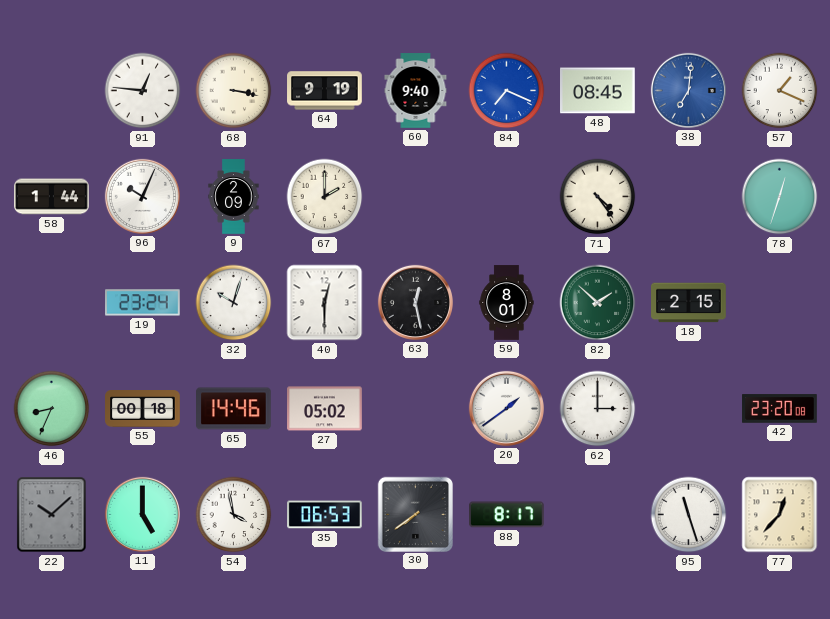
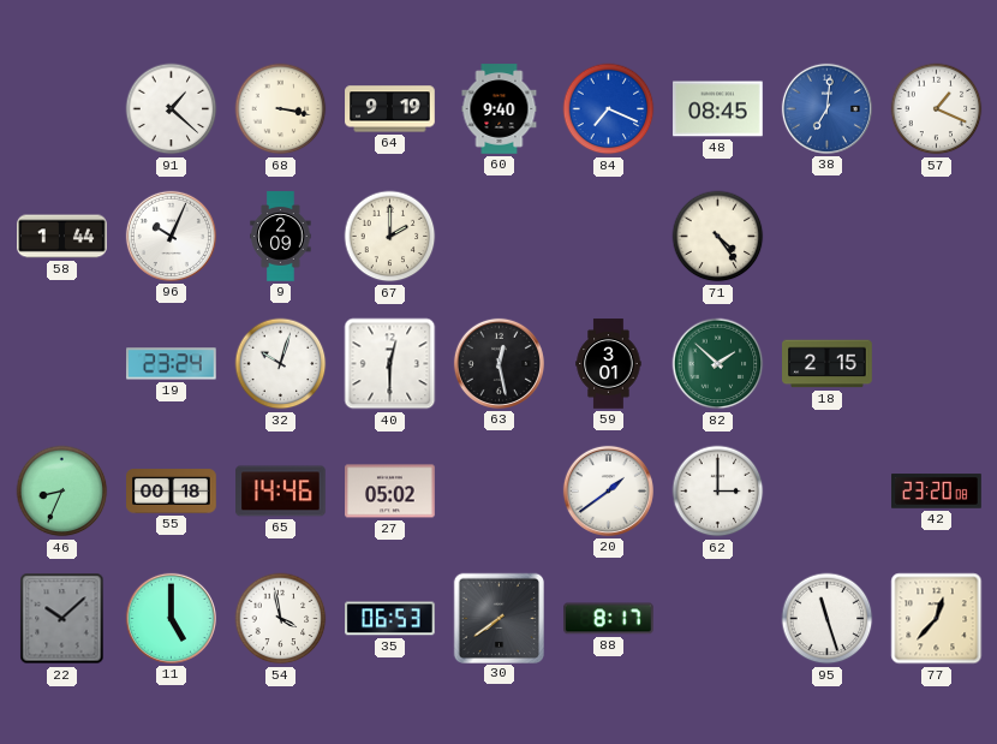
91: 12:46 -> 1:22
78: 12:33 -> none
59: 8:01 -> 3:01
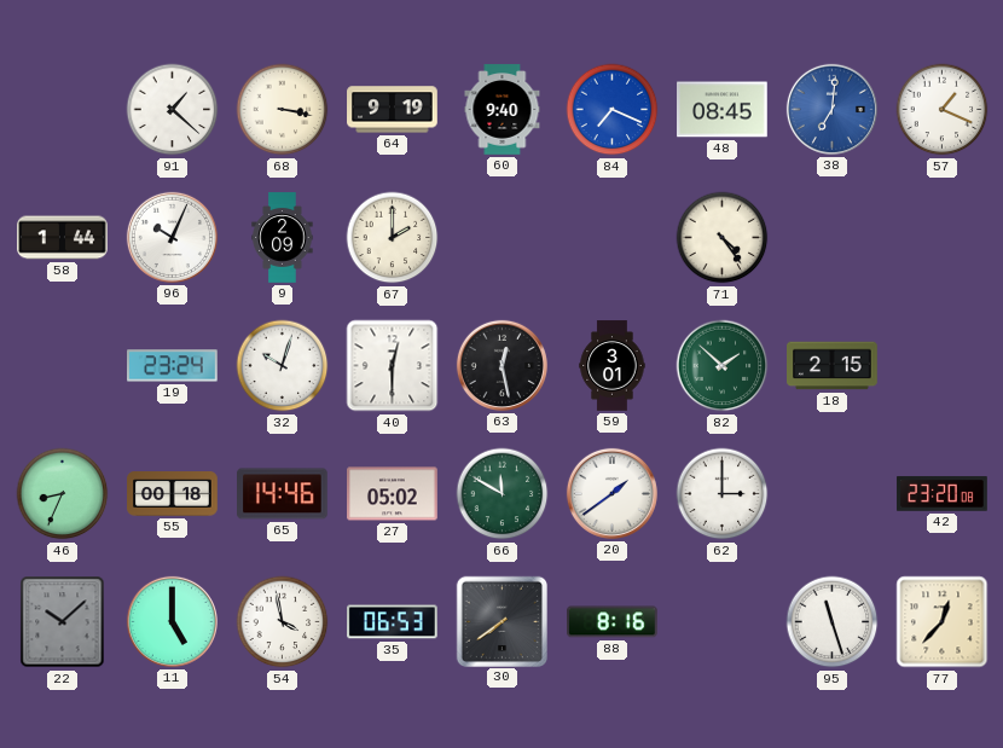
66: none -> 11:50
88: 8:17 -> 8:16
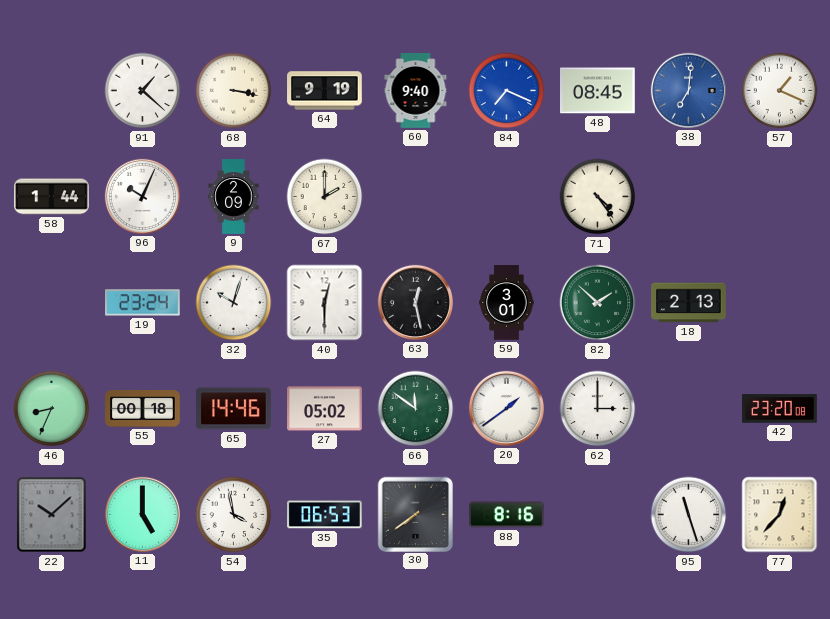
18: 2:15 -> 2:13
66: 11:50 -> 11:51
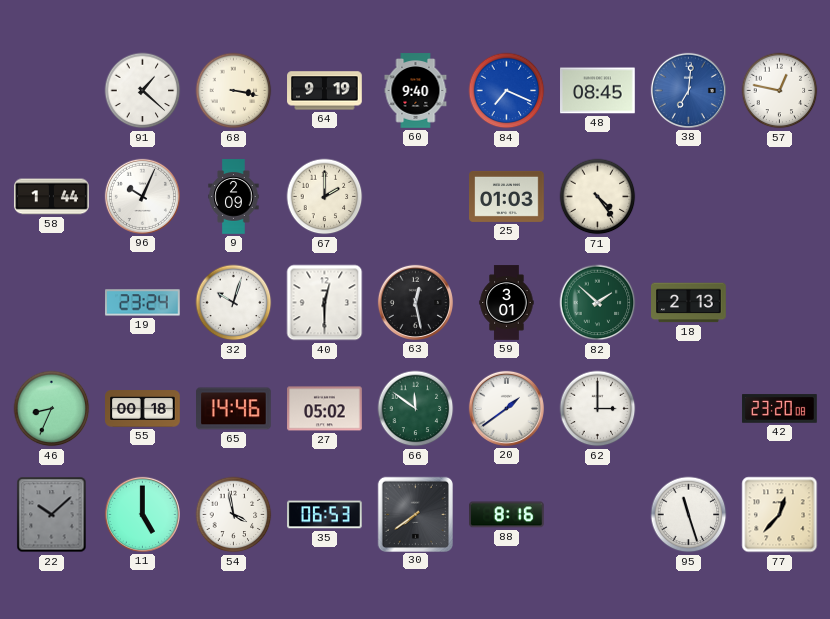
57: 1:19 -> 12:47
25: none -> 01:03
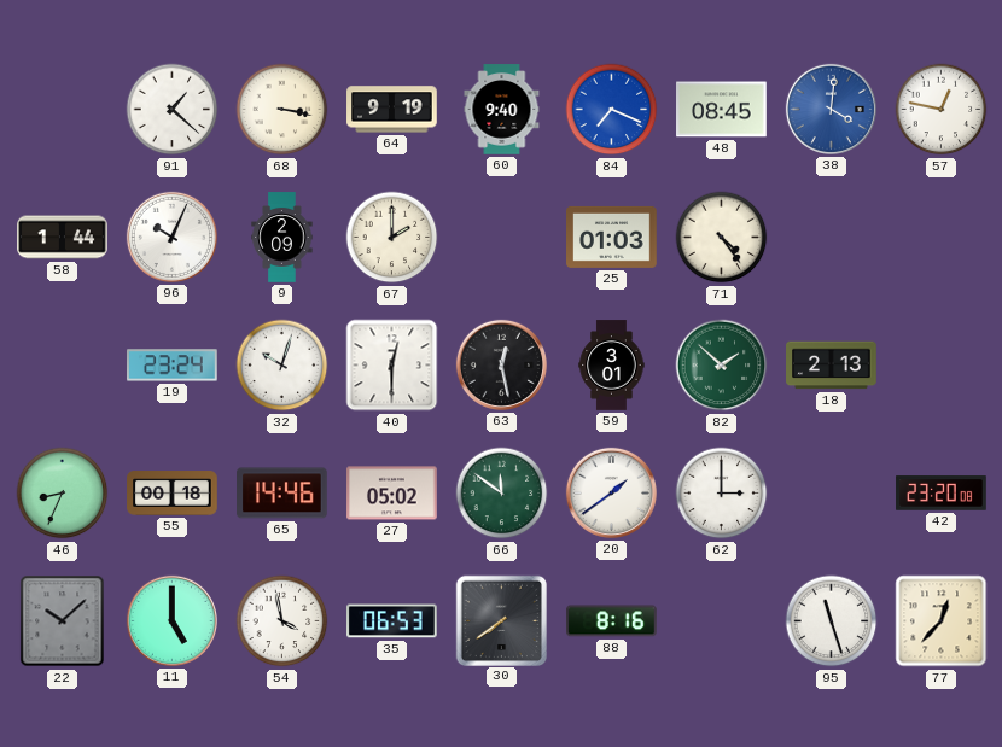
38: 7:01 -> 4:01
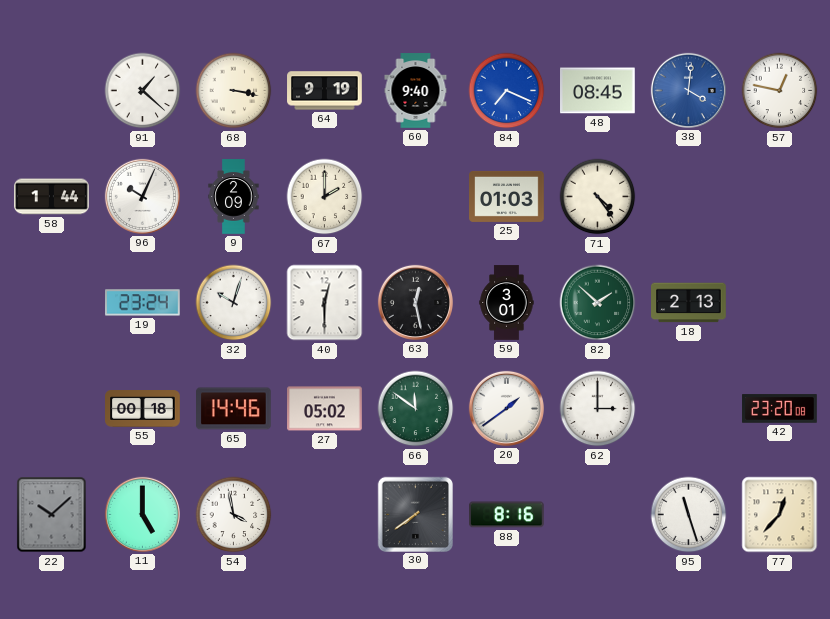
46: 8:34 -> none
35: 06:53 -> none
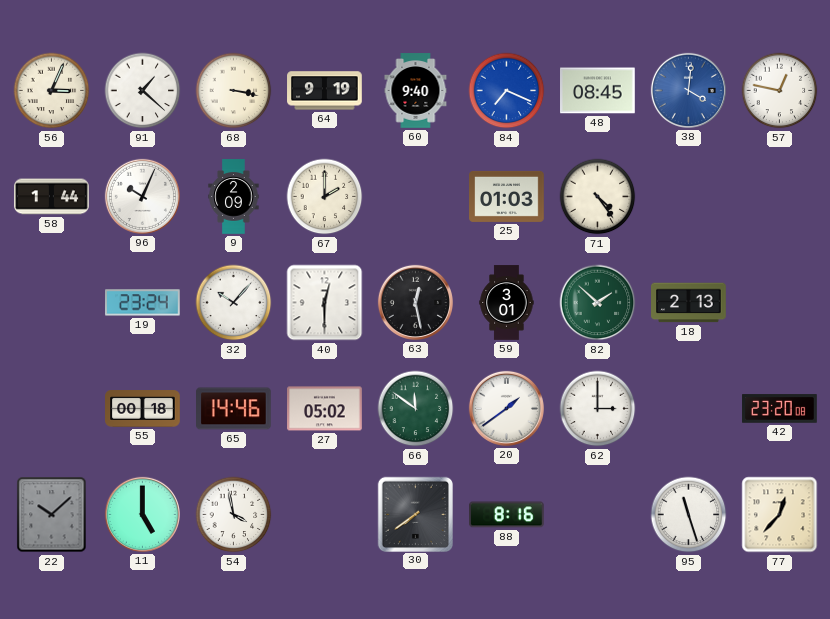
56: none -> 3:04
32: 10:03 -> 10:07
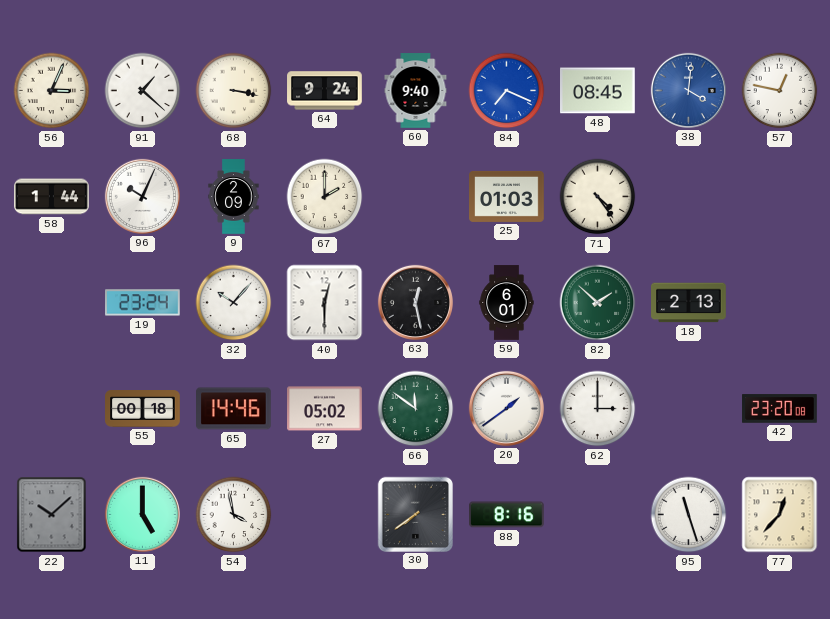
64: 9:19 -> 9:24
59: 3:01 -> 6:01
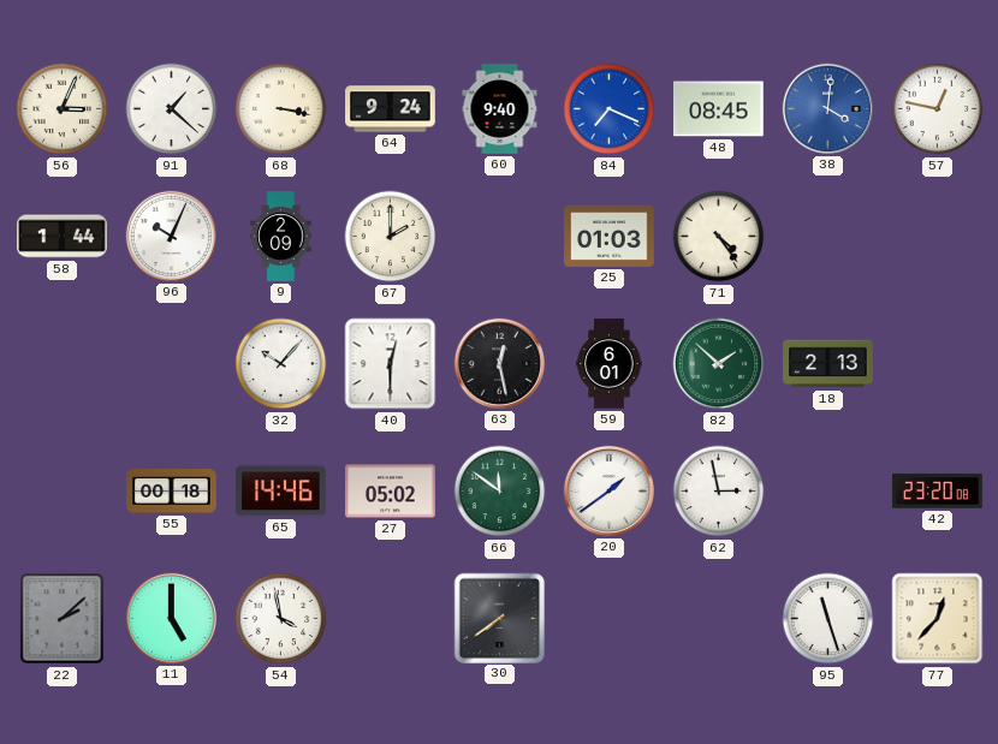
19: 23:24 -> none
62: 3:00 -> 2:58
22: 10:08 -> 2:08
88: 8:16 -> none
